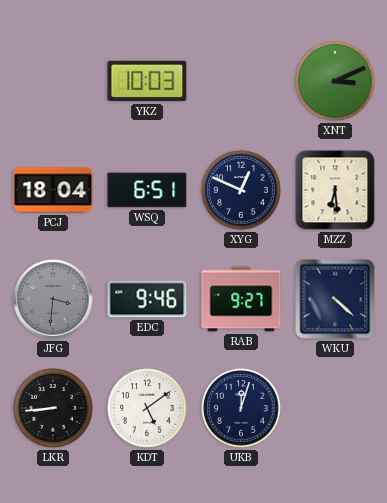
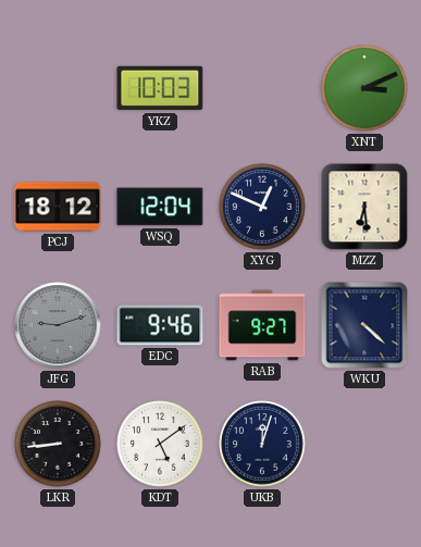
PCJ: 18:04 -> 18:12
WSQ: 6:51 -> 12:04
JFG: 3:31 -> 9:12
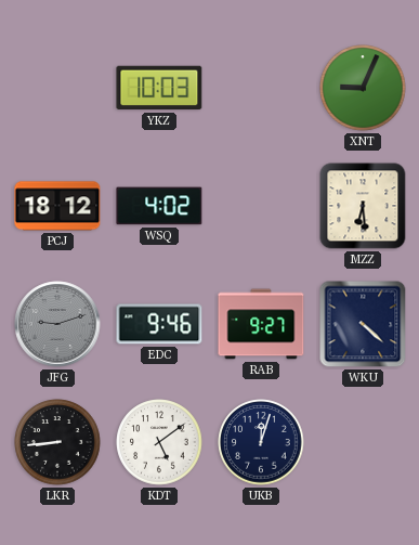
XNT: 3:11 -> 9:04
WSQ: 12:04 -> 4:02
XYG: 12:49 -> none
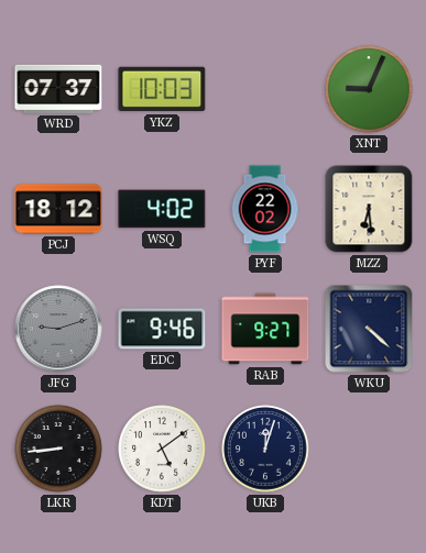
WRD: none -> 07:37
PYF: none -> 22:02
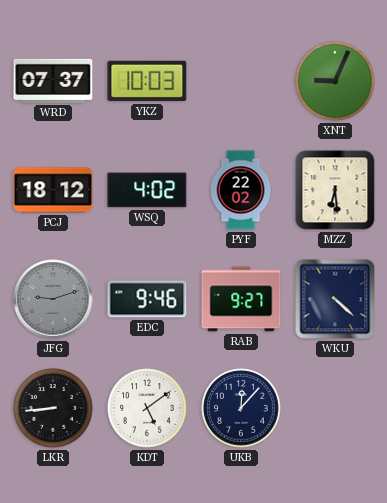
UKB: 12:03 -> 12:07
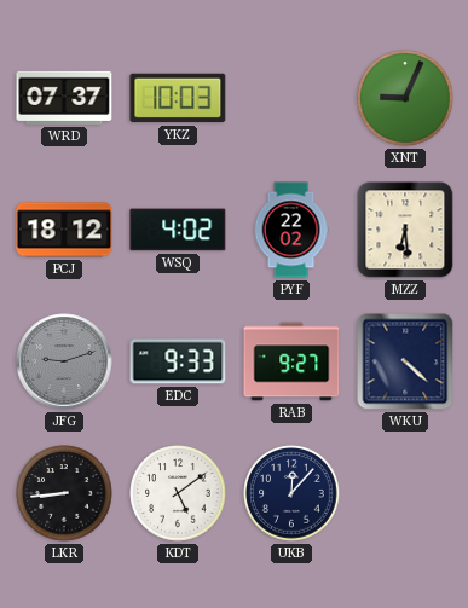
EDC: 9:46 -> 9:33
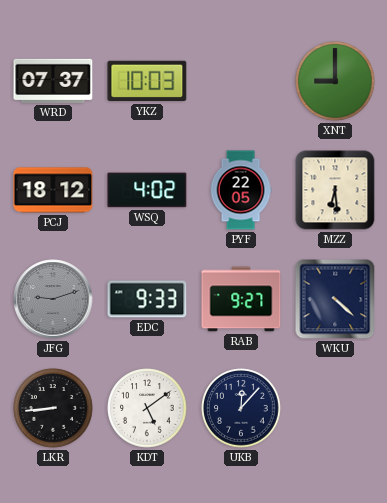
XNT: 9:04 -> 9:00
PYF: 22:02 -> 22:05
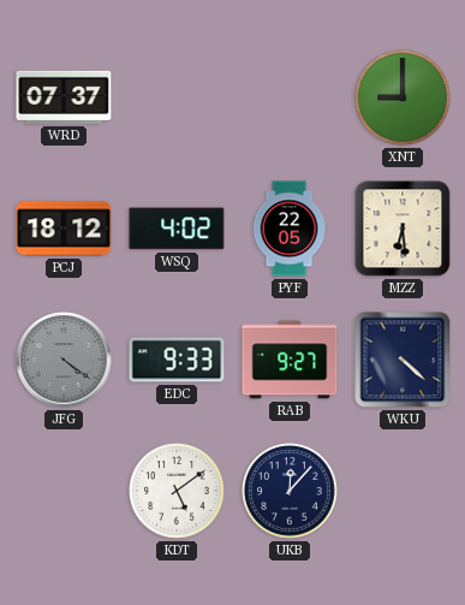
YKZ: 10:03 -> none
JFG: 9:12 -> 4:21
LKR: 8:44 -> none
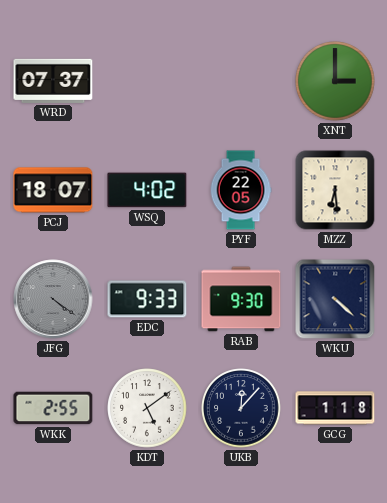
XNT: 9:00 -> 3:00
PCJ: 18:12 -> 18:07
RAB: 9:27 -> 9:30
WKK: none -> 2:55
GCG: none -> 1:18
